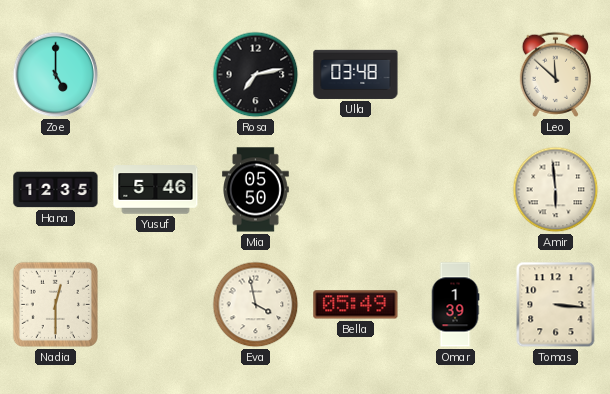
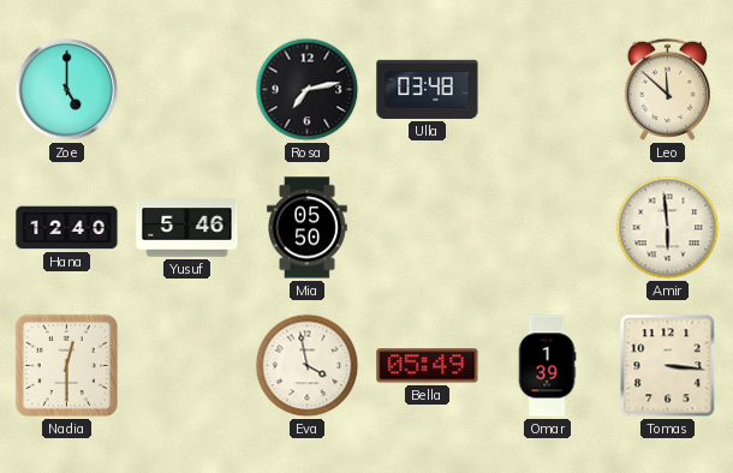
Hana: 12:35 -> 12:40
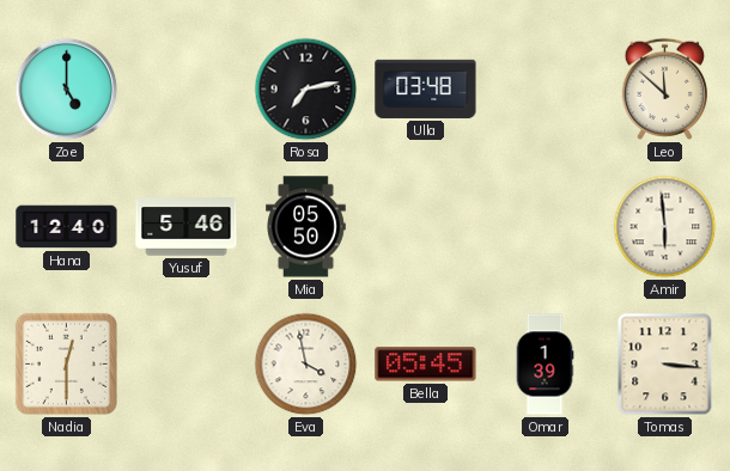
Bella: 05:49 -> 05:45
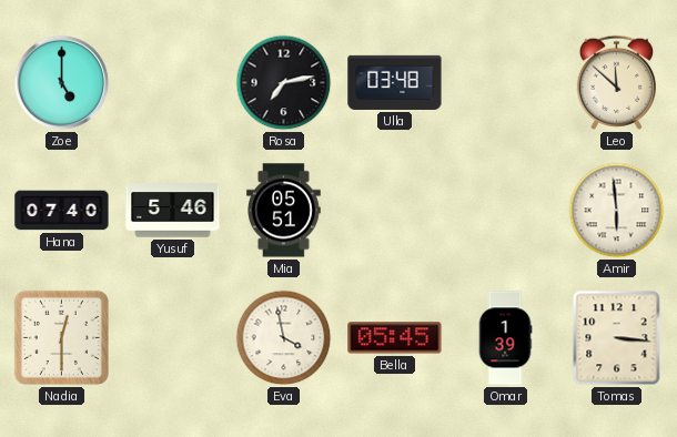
Hana: 12:40 -> 07:40
Mia: 05:50 -> 05:51
